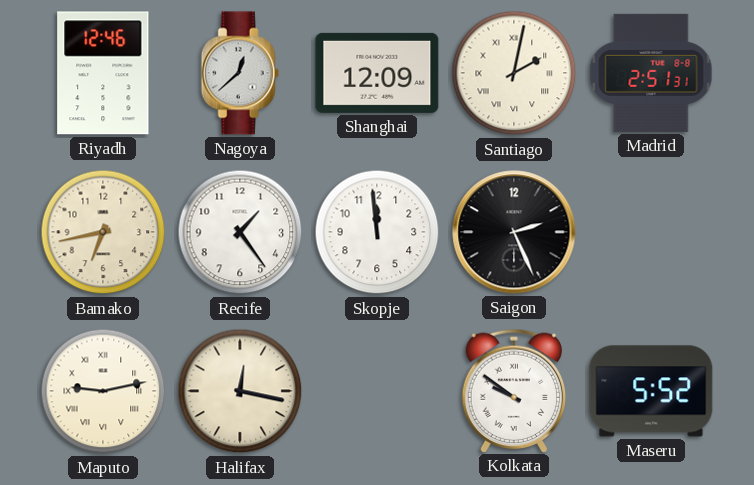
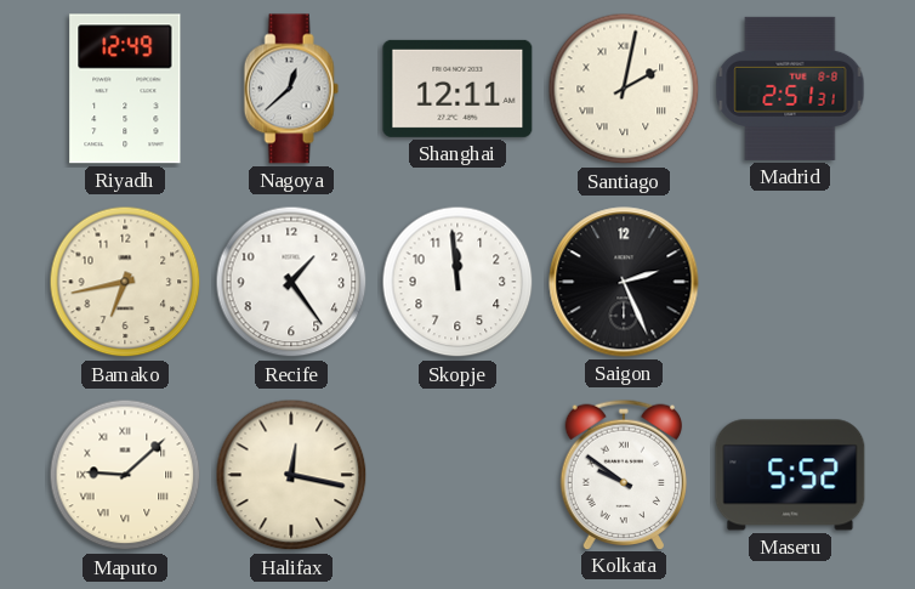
Riyadh: 12:46 -> 12:49
Shanghai: 12:09 -> 12:11
Maputo: 9:13 -> 9:08
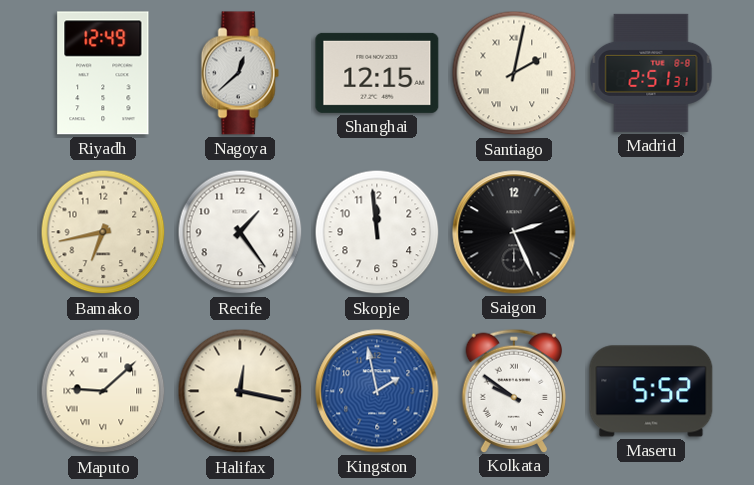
Shanghai: 12:11 -> 12:15
Kingston: none -> 1:58
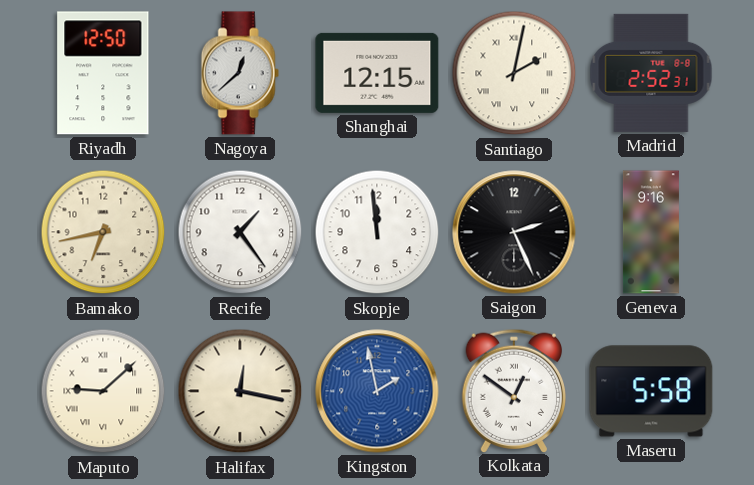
Riyadh: 12:49 -> 12:50
Madrid: 2:51 -> 2:52
Geneva: none -> 9:16
Kolkata: 9:51 -> 12:51
Maseru: 5:52 -> 5:58
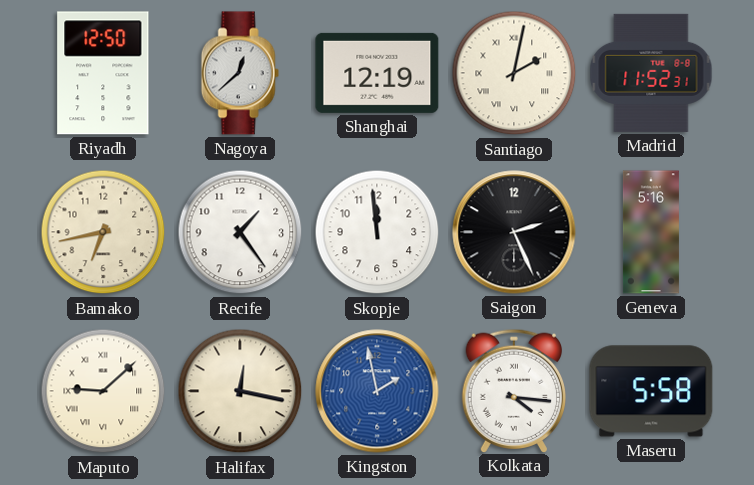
Shanghai: 12:15 -> 12:19
Madrid: 2:52 -> 11:52
Geneva: 9:16 -> 5:16
Kolkata: 12:51 -> 4:16
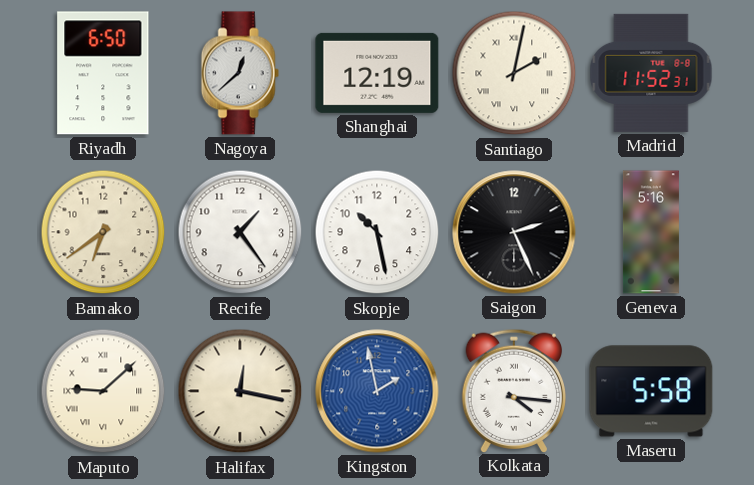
Riyadh: 12:50 -> 6:50
Bamako: 6:43 -> 6:39
Skopje: 11:59 -> 10:28
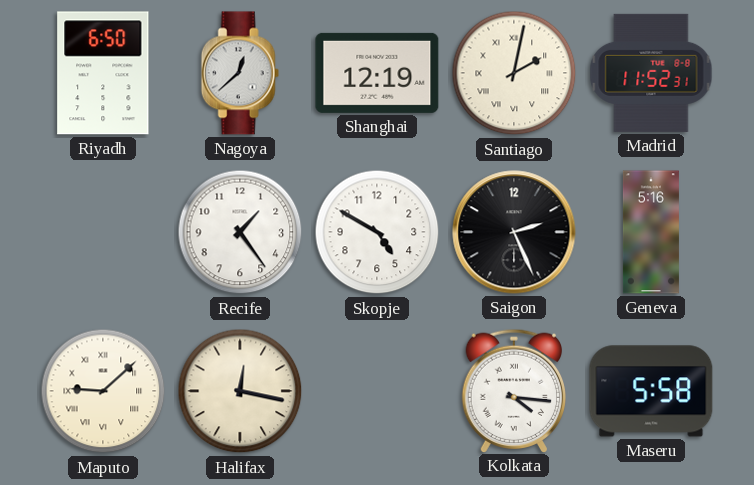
Bamako: 6:39 -> none
Skopje: 10:28 -> 4:50
Kingston: 1:58 -> none
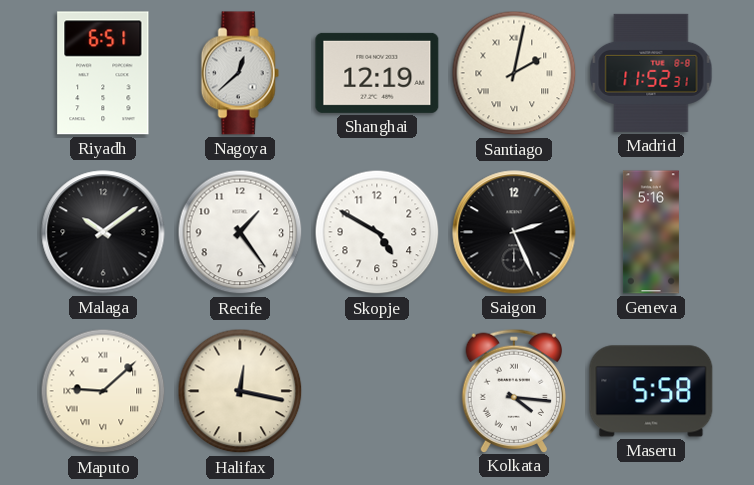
Riyadh: 6:50 -> 6:51
Malaga: none -> 10:09
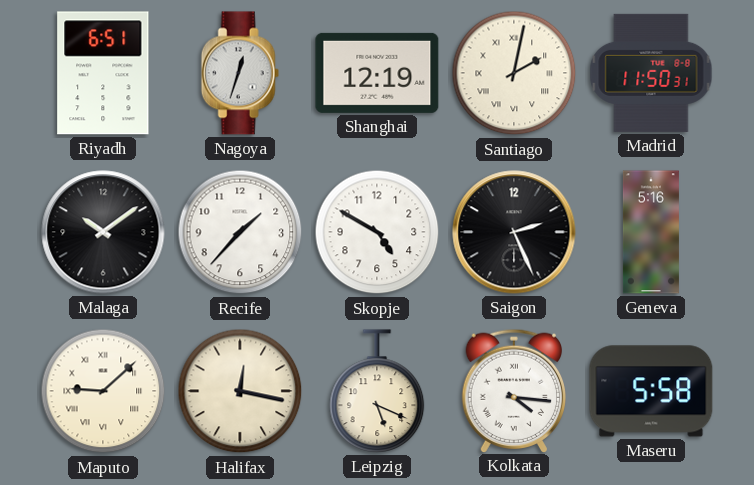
Nagoya: 12:38 -> 12:33
Madrid: 11:52 -> 11:50
Recife: 1:24 -> 1:37
Leipzig: none -> 5:19
